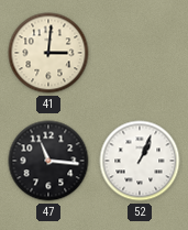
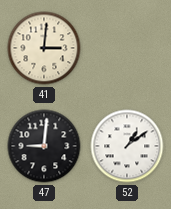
47: 11:16 -> 9:01
52: 1:04 -> 1:09
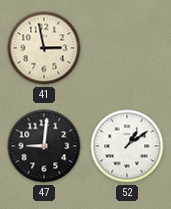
41: 3:01 -> 2:58
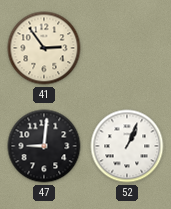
41: 2:58 -> 2:54
52: 1:09 -> 1:04
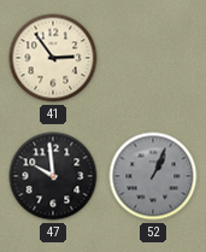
47: 9:01 -> 9:59
52 dial: white -> grey
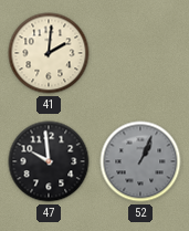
41: 2:54 -> 2:01
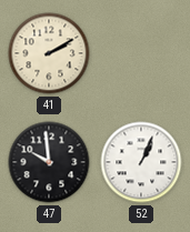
41: 2:01 -> 2:10
52 dial: grey -> white
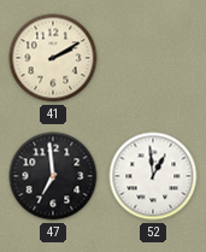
47: 9:59 -> 6:59
52: 1:04 -> 12:59
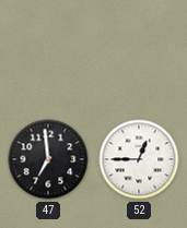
41: 2:10 -> none
52: 12:59 -> 12:45
